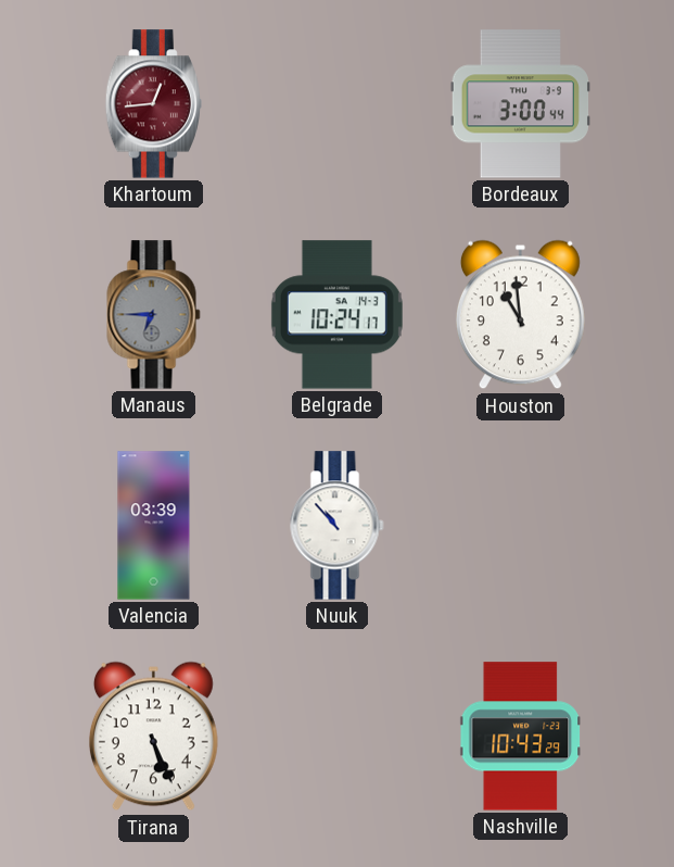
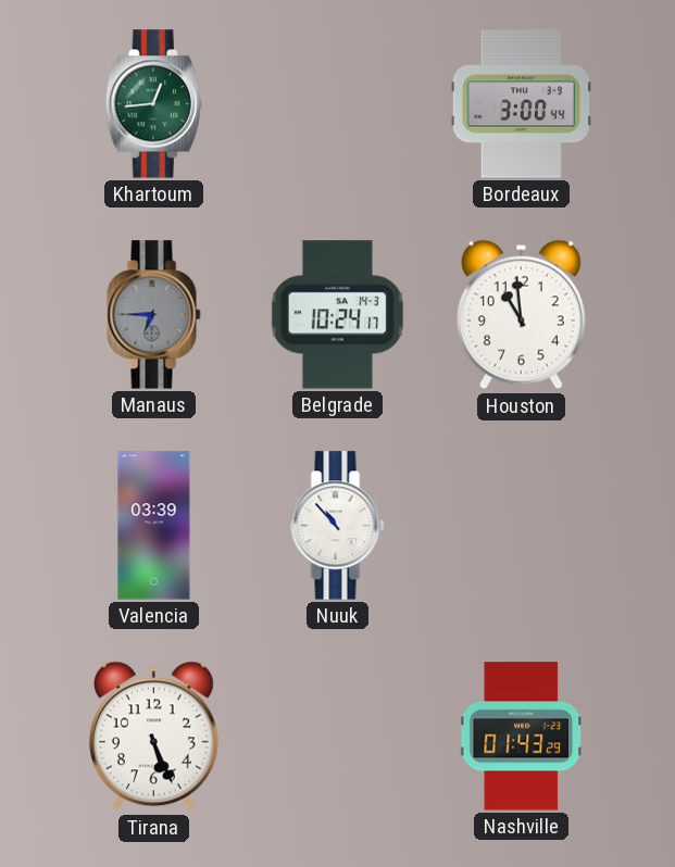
Khartoum dial: burgundy -> green
Nashville: 10:43 -> 01:43
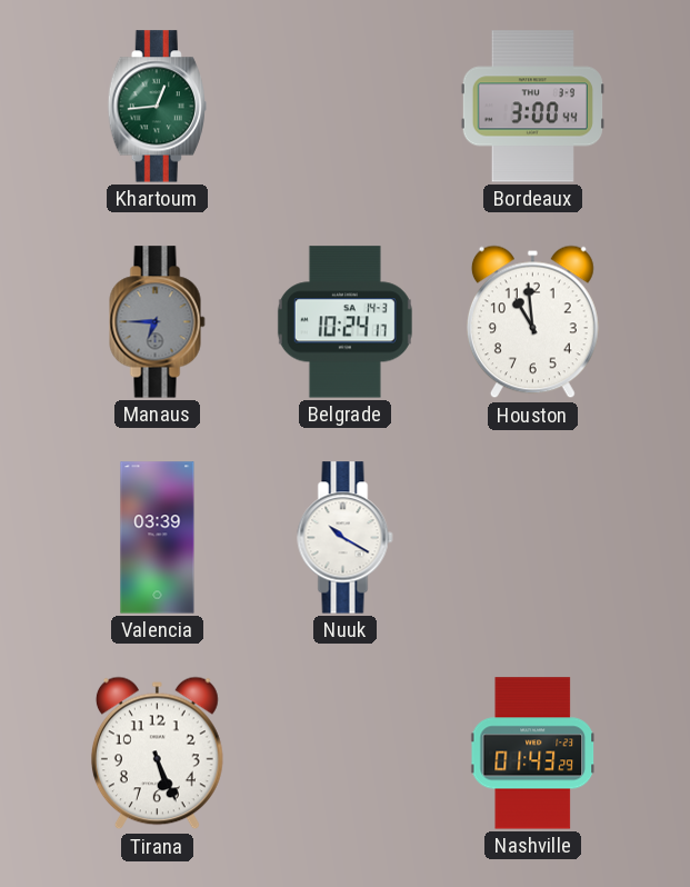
Nuuk: 10:53 -> 10:20
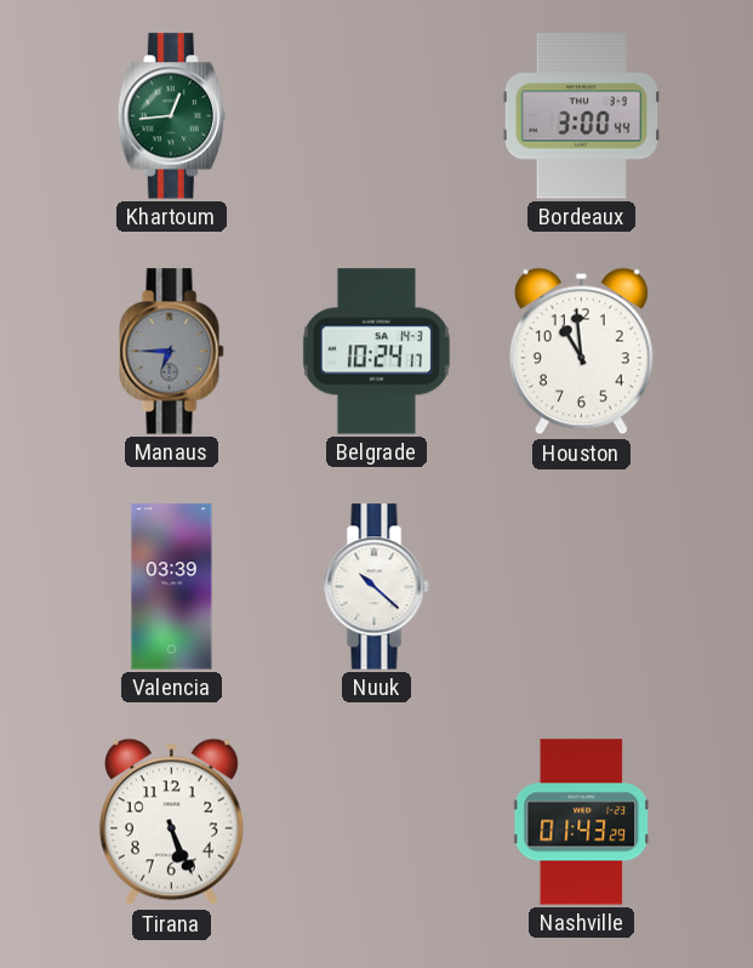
Nuuk: 10:20 -> 10:22
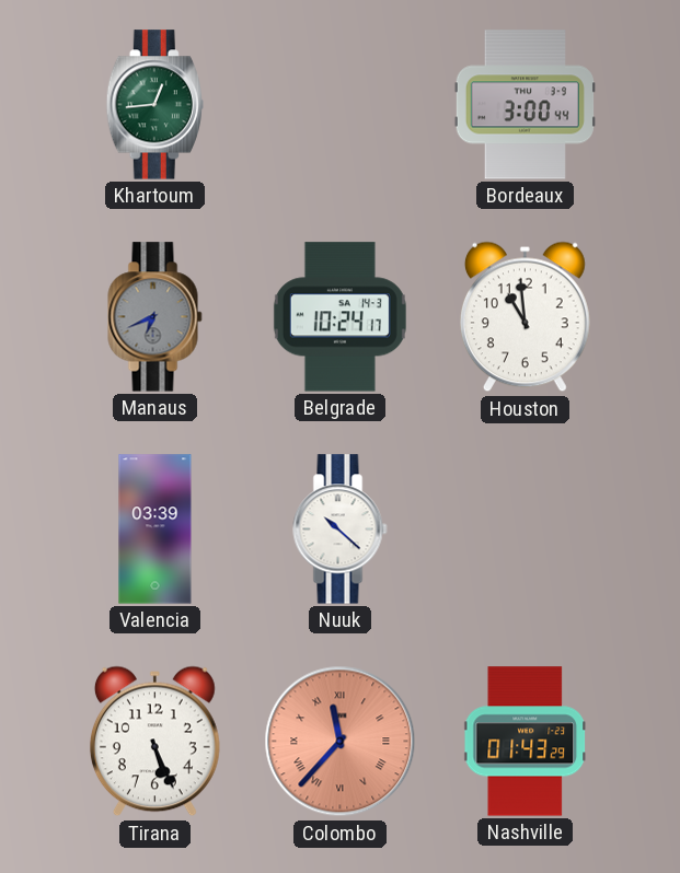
Manaus: 6:45 -> 6:41
Colombo: none -> 11:37
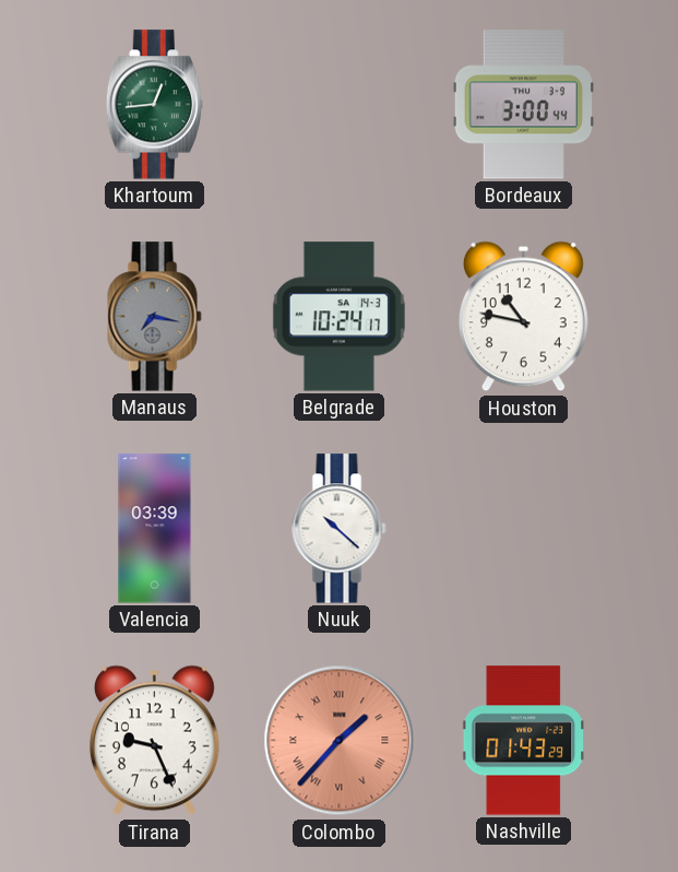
Manaus: 6:41 -> 7:17
Houston: 10:59 -> 10:47
Tirana: 5:26 -> 9:26
Colombo: 11:37 -> 1:37
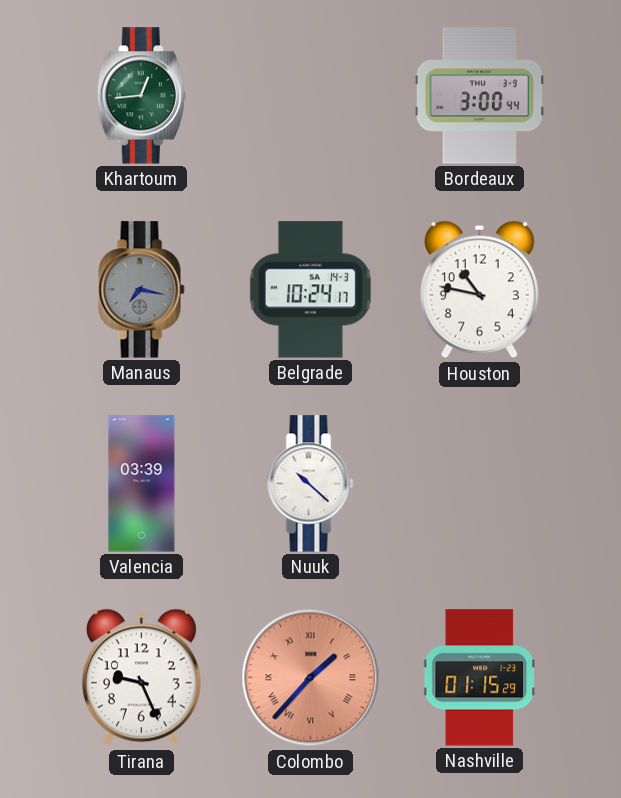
Nashville: 01:43 -> 01:15
